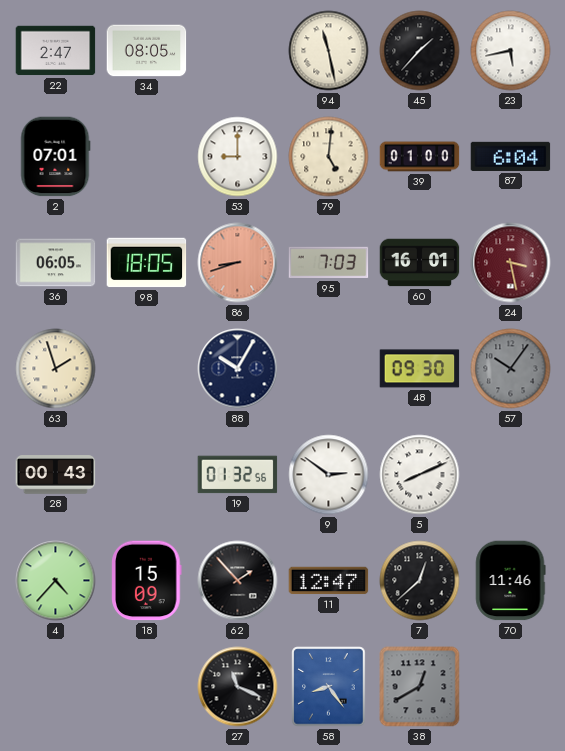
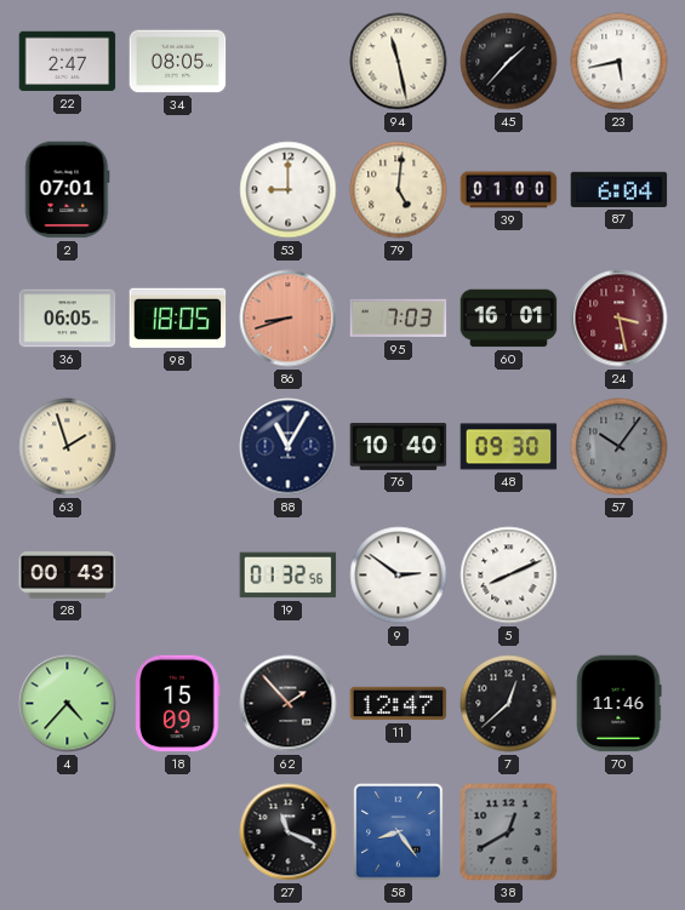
88: 10:05 -> 11:05
76: none -> 10:40
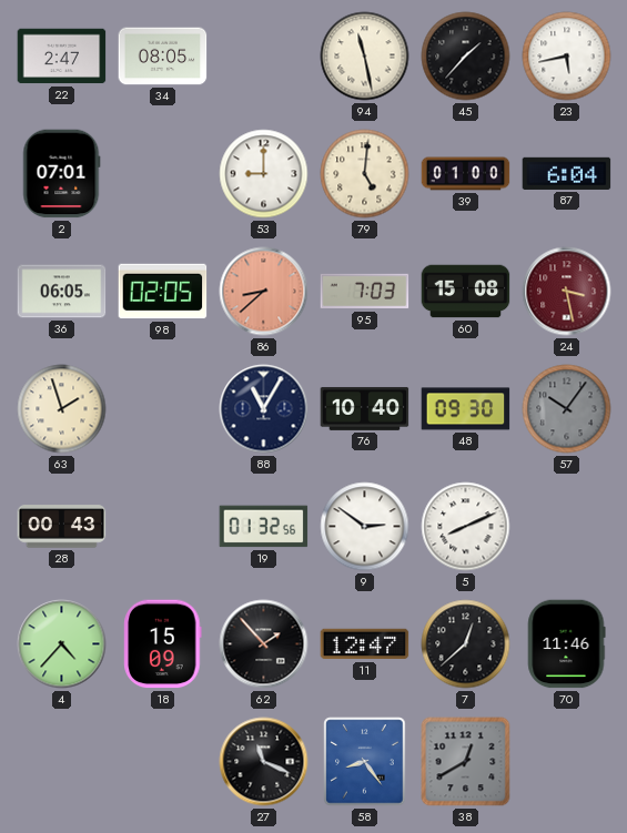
98: 18:05 -> 02:05
86: 8:42 -> 8:38
60: 16:01 -> 15:08
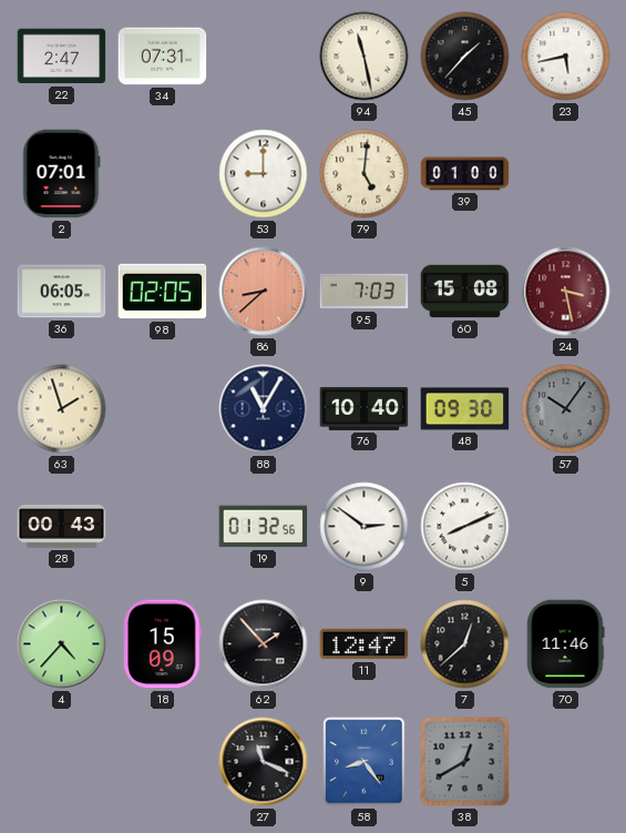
34: 08:05 -> 07:31
87: 6:04 -> none
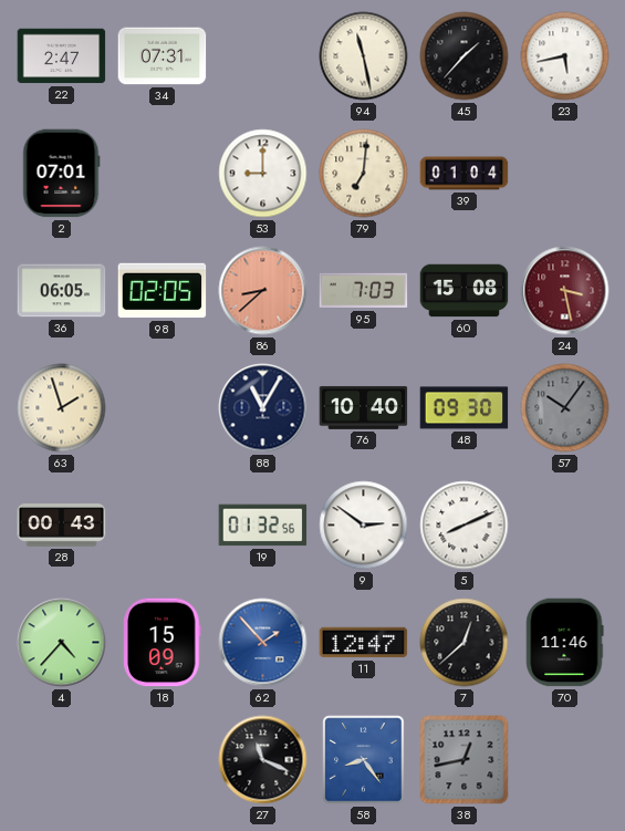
79: 5:01 -> 7:01
39: 01:00 -> 01:04
62 dial: black -> blue
38: 12:40 -> 12:43
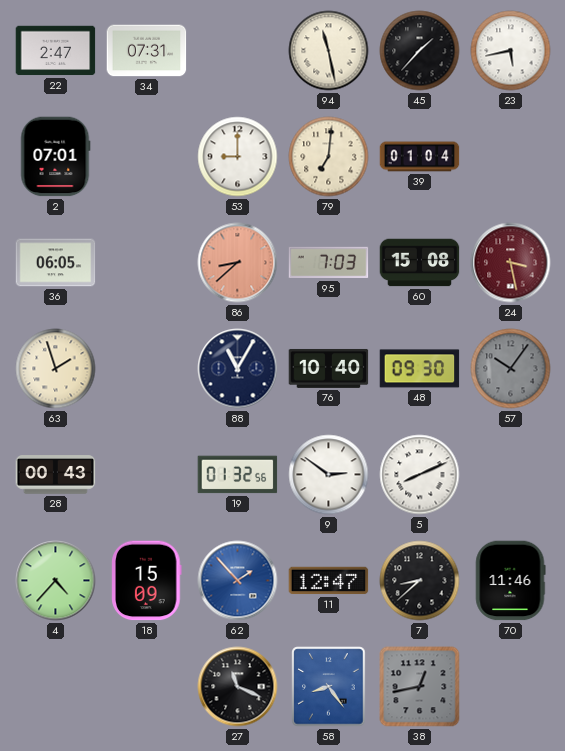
98: 02:05 -> none
7: 12:38 -> 8:38
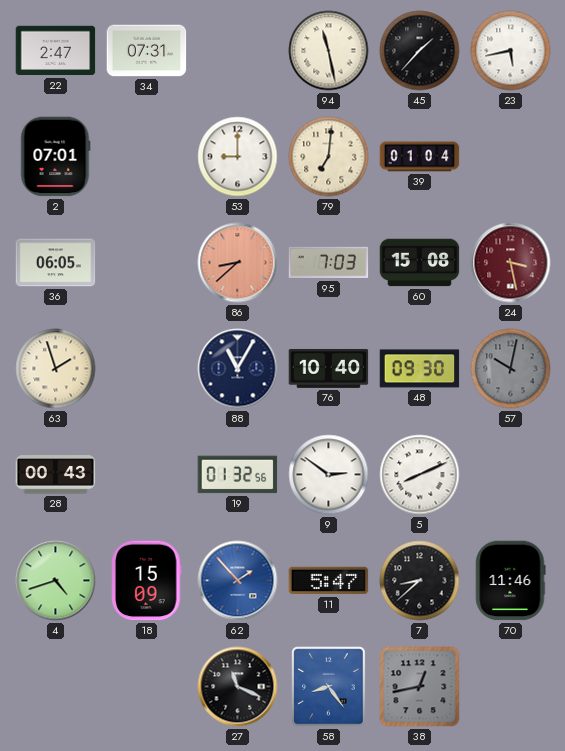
57: 10:06 -> 10:02
4: 4:37 -> 4:42
11: 12:47 -> 5:47
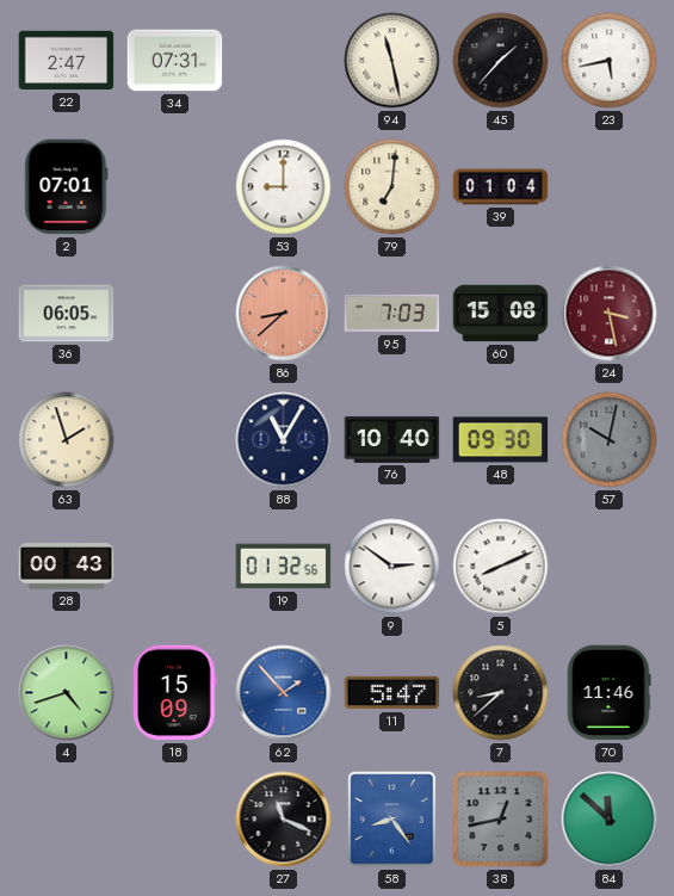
84: none -> 11:52
